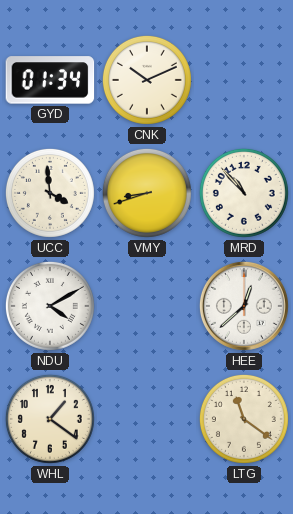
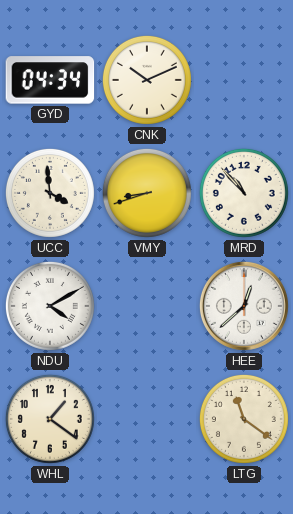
GYD: 01:34 -> 04:34
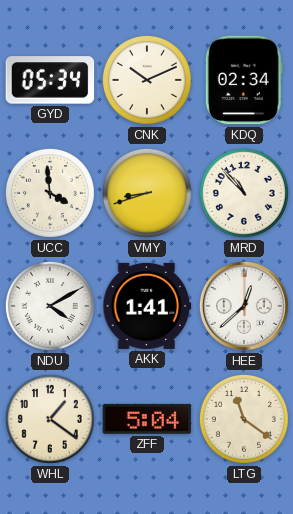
GYD: 04:34 -> 05:34
KDQ: none -> 02:34
AKK: none -> 1:41
ZFF: none -> 5:04
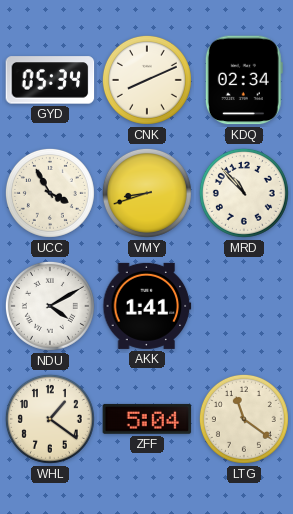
CNK: 10:11 -> 8:11
UCC: 3:59 -> 3:55
HEE: 12:38 -> none
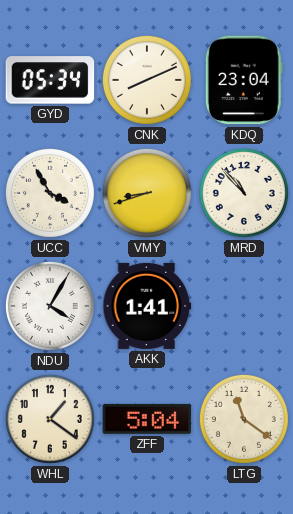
KDQ: 02:34 -> 23:04
NDU: 4:10 -> 4:05
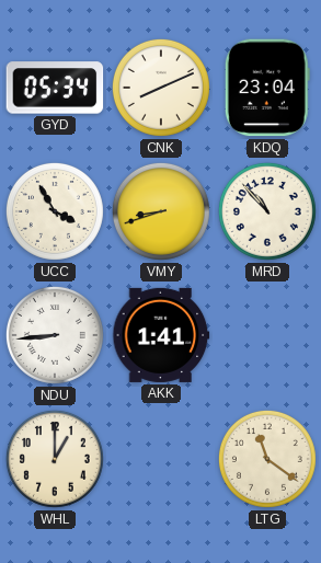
NDU: 4:05 -> 8:44
WHL: 1:21 -> 1:00
ZFF: 5:04 -> none
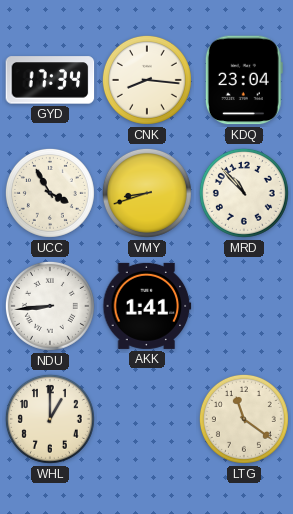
GYD: 05:34 -> 17:34
CNK: 8:11 -> 8:16
